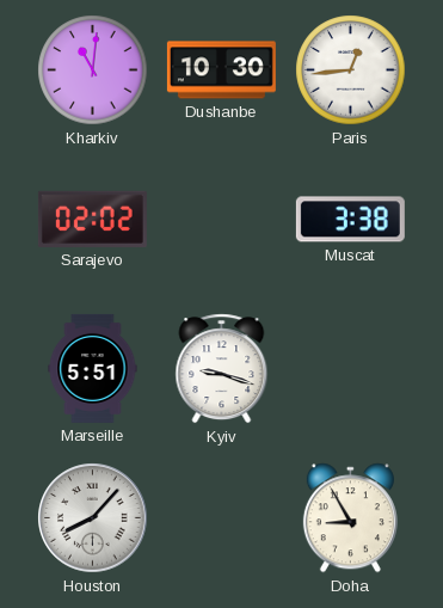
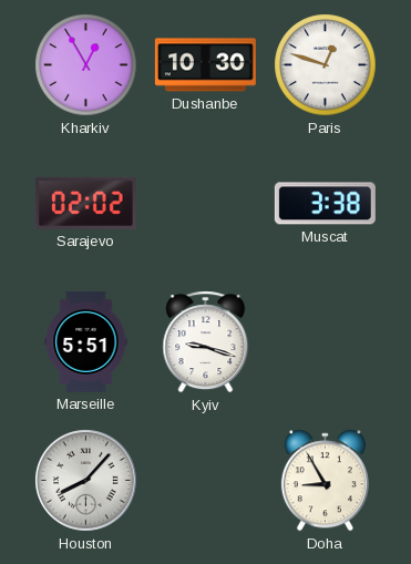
Kharkiv: 11:01 -> 12:55
Paris: 12:44 -> 12:48
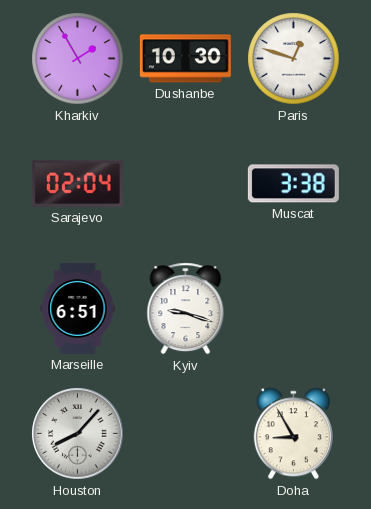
Kharkiv: 12:55 -> 1:55
Sarajevo: 02:02 -> 02:04
Marseille: 5:51 -> 6:51
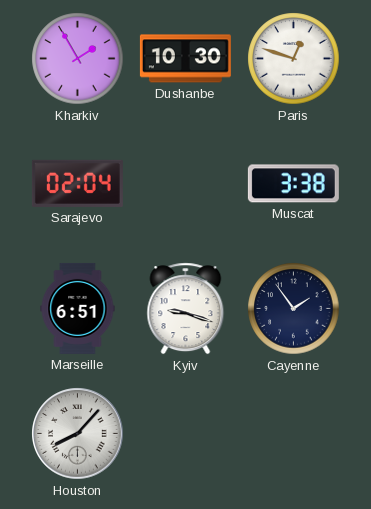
Cayenne: none -> 1:54
Doha: 8:55 -> none
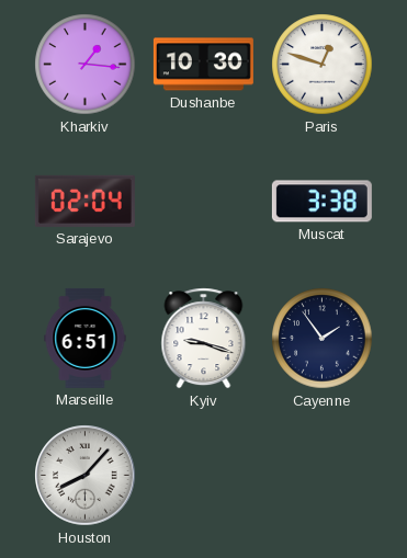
Kharkiv: 1:55 -> 1:16
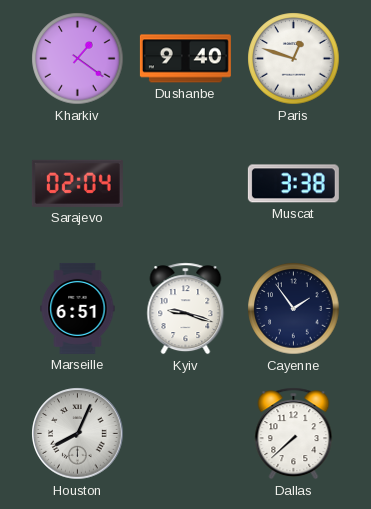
Kharkiv: 1:16 -> 1:21
Dushanbe: 10:30 -> 9:40
Houston: 8:07 -> 8:04
Dallas: none -> 7:38
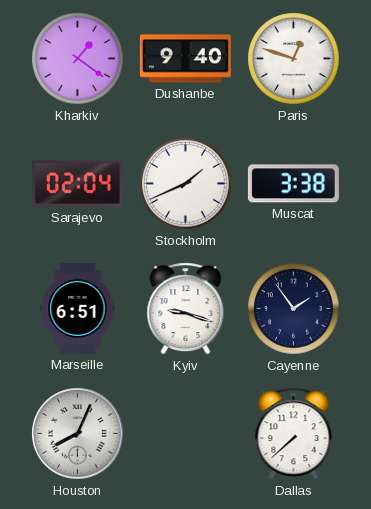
Stockholm: none -> 1:41
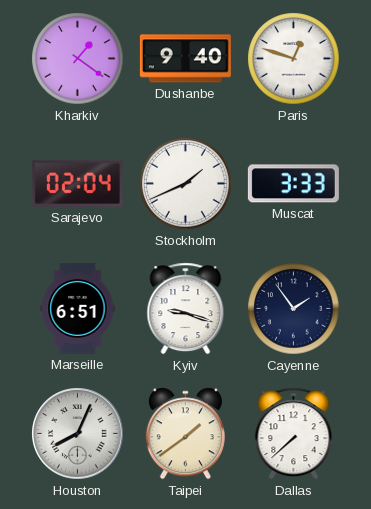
Muscat: 3:38 -> 3:33
Taipei: none -> 1:39
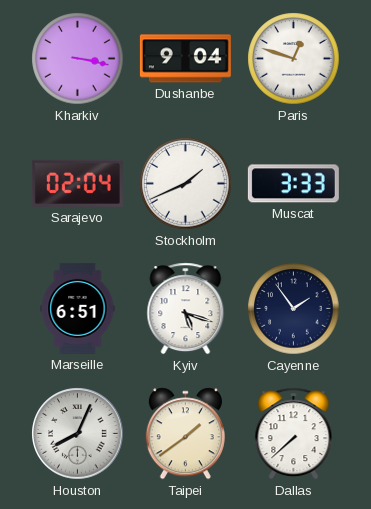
Kharkiv: 1:21 -> 3:17
Dushanbe: 9:40 -> 9:04
Kyiv: 9:18 -> 5:18
